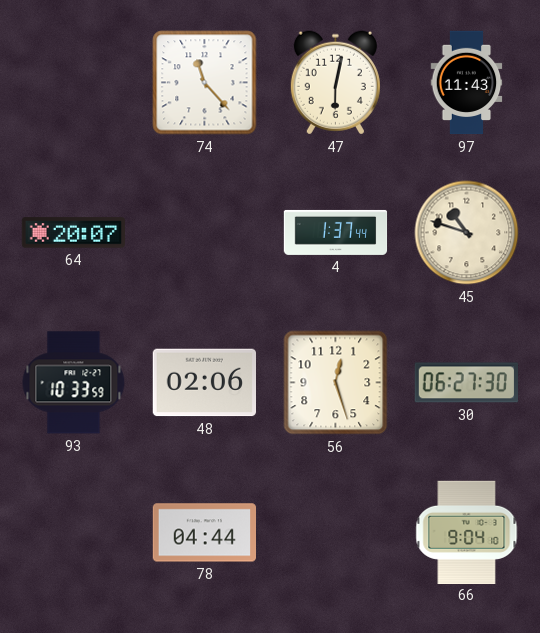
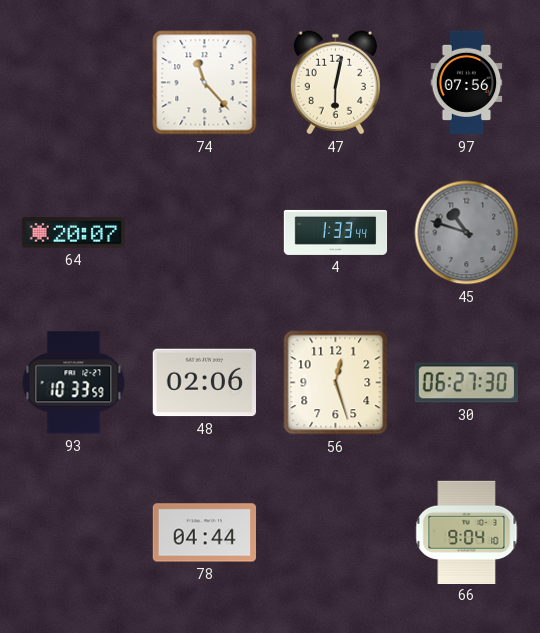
97: 11:43 -> 07:56
4: 1:37 -> 1:33
45 dial: cream -> grey
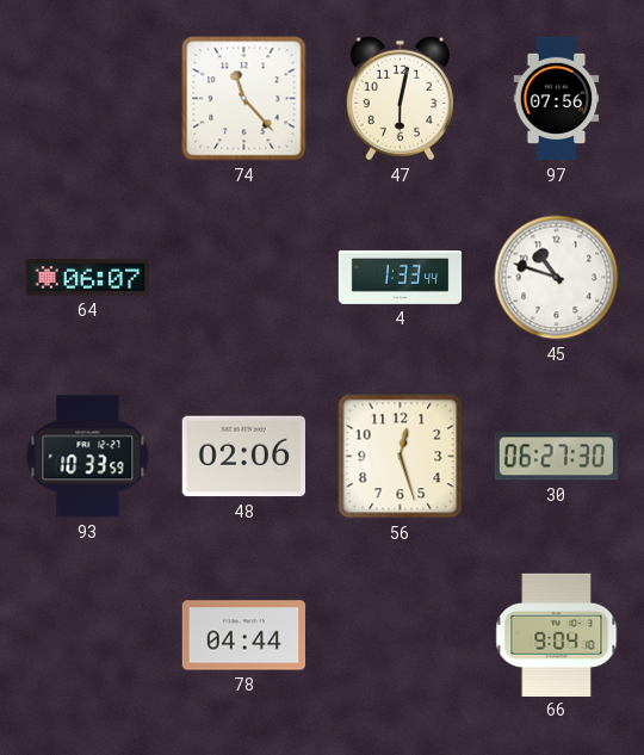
64: 20:07 -> 06:07
45 dial: grey -> white
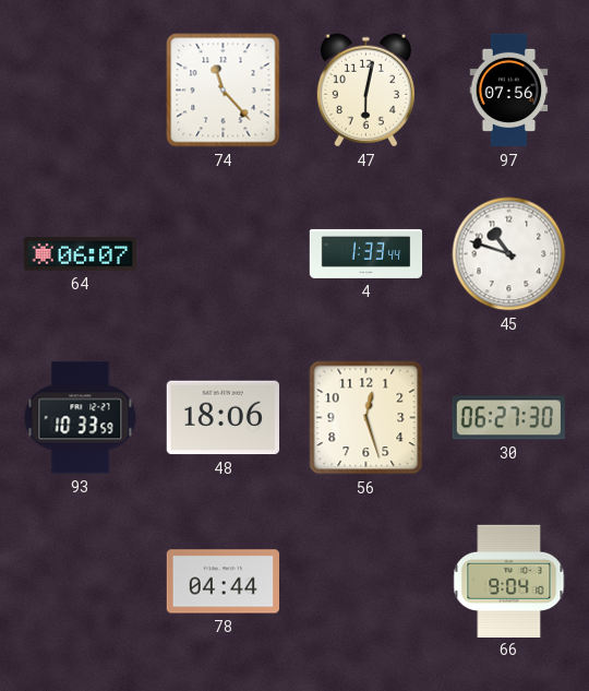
48: 02:06 -> 18:06
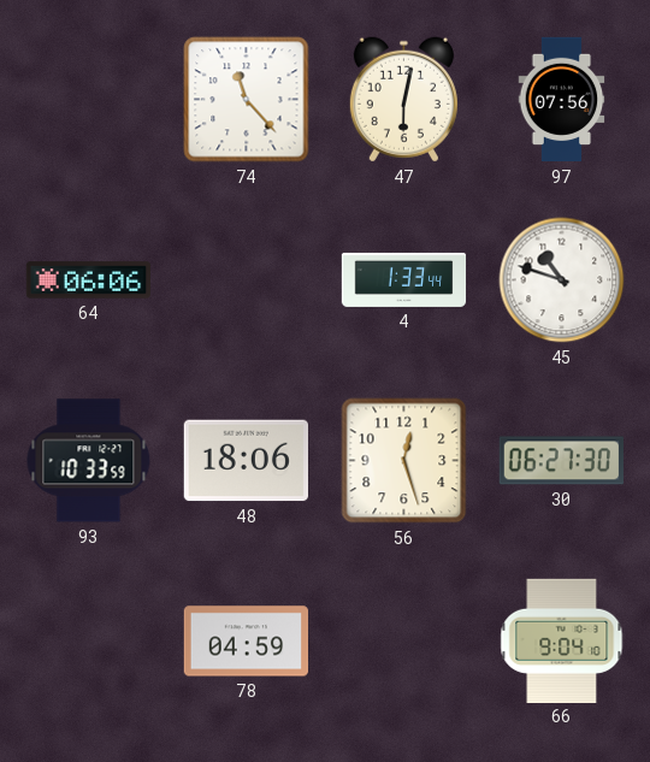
64: 06:07 -> 06:06
78: 04:44 -> 04:59
